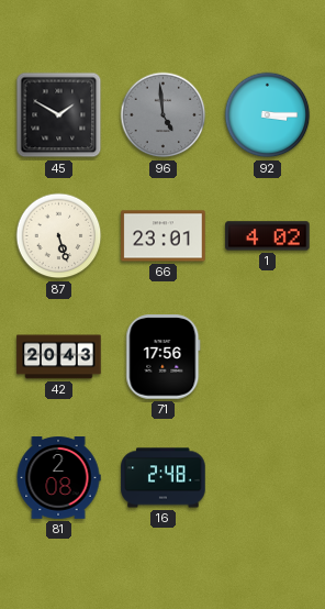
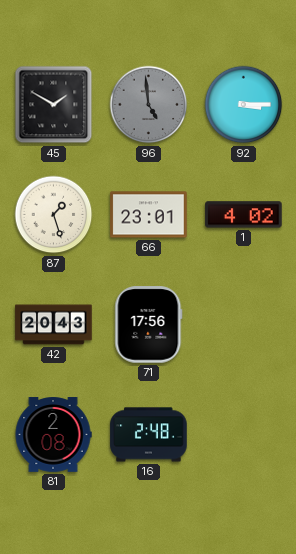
87: 5:27 -> 1:27
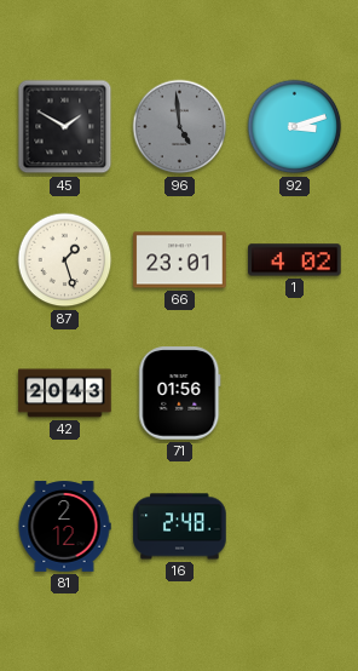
92: 3:15 -> 3:12
71: 17:56 -> 01:56
81: 2:08 -> 2:12
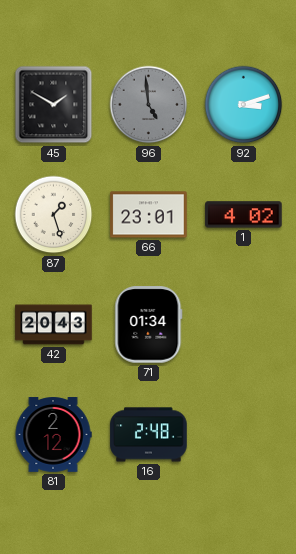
71: 01:56 -> 01:34
